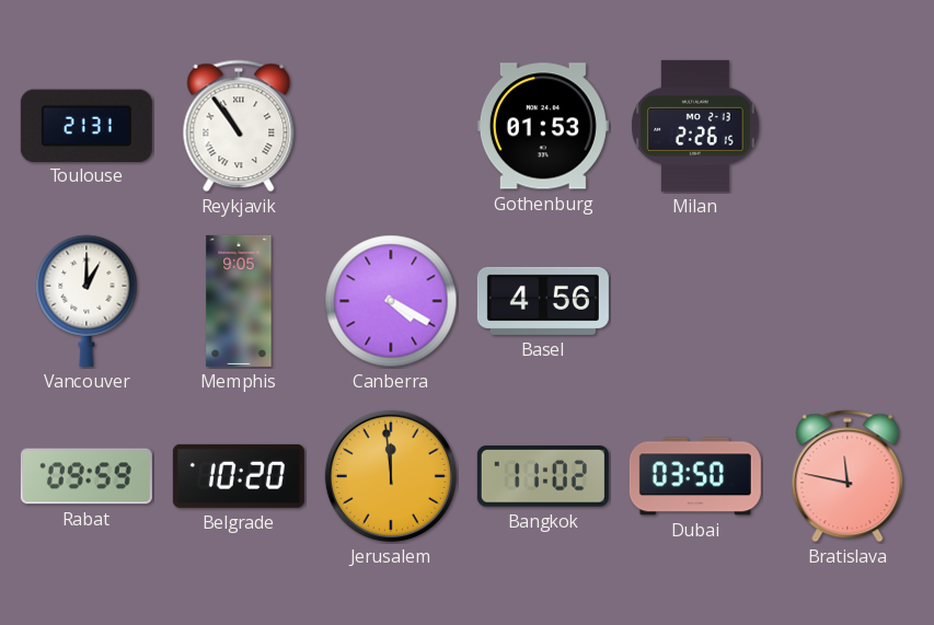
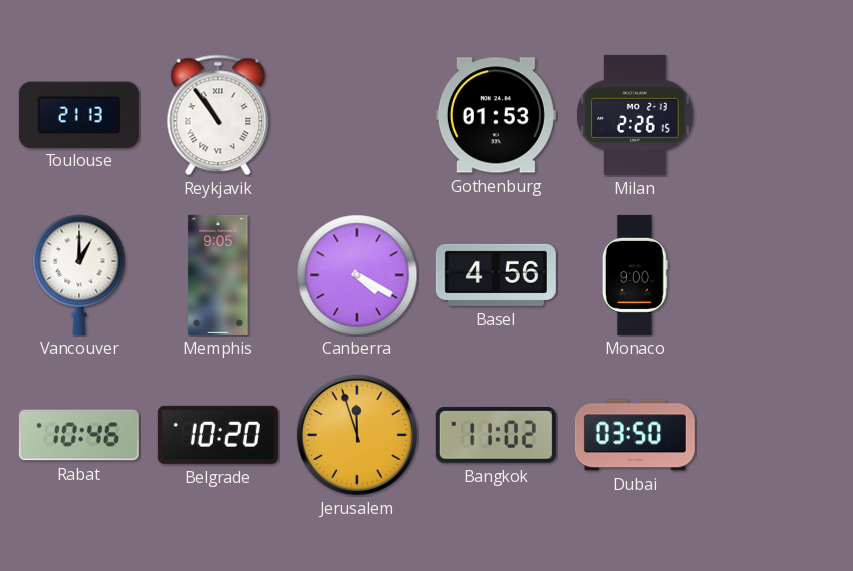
Toulouse: 21:31 -> 21:13
Monaco: none -> 9:00
Rabat: 09:59 -> 10:46
Jerusalem: 11:59 -> 11:57
Bratislava: 11:47 -> none
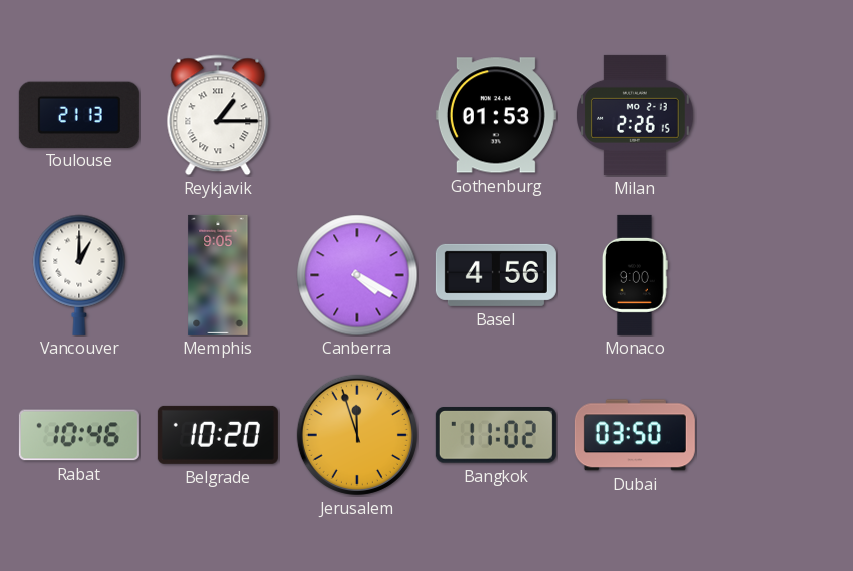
Reykjavik: 10:54 -> 1:15
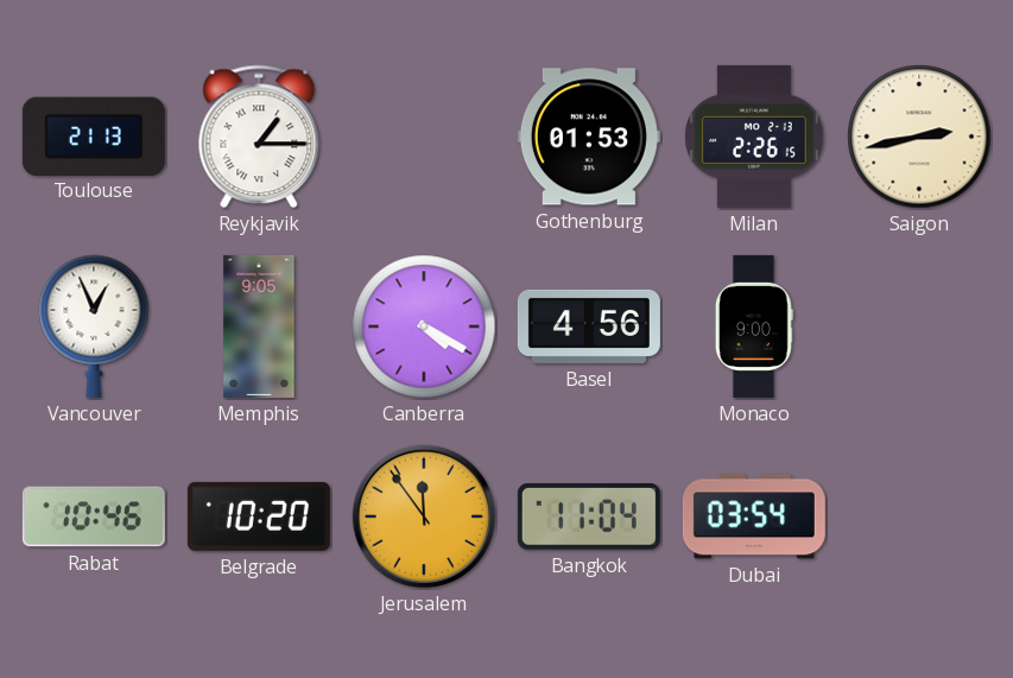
Saigon: none -> 2:43
Vancouver: 1:00 -> 12:56
Jerusalem: 11:57 -> 11:54
Bangkok: 11:02 -> 11:04
Dubai: 03:50 -> 03:54
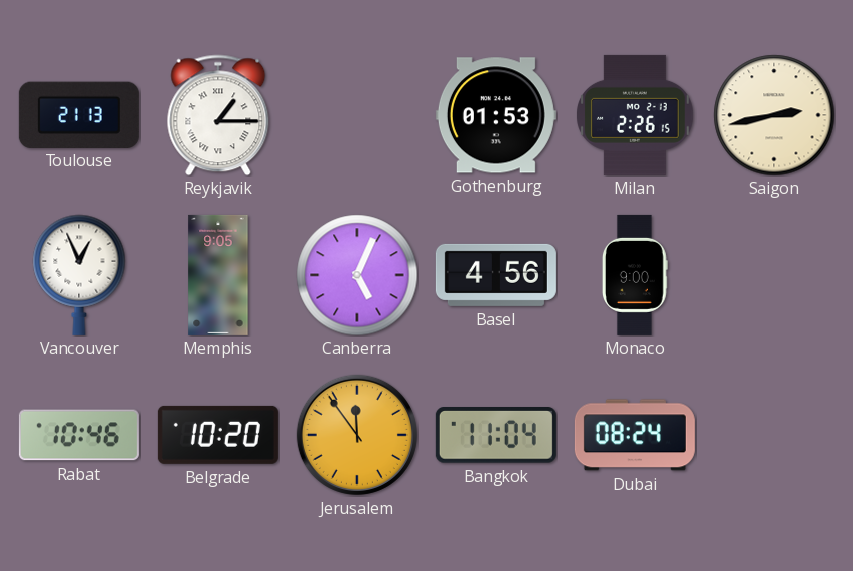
Canberra: 4:20 -> 5:04
Dubai: 03:54 -> 08:24
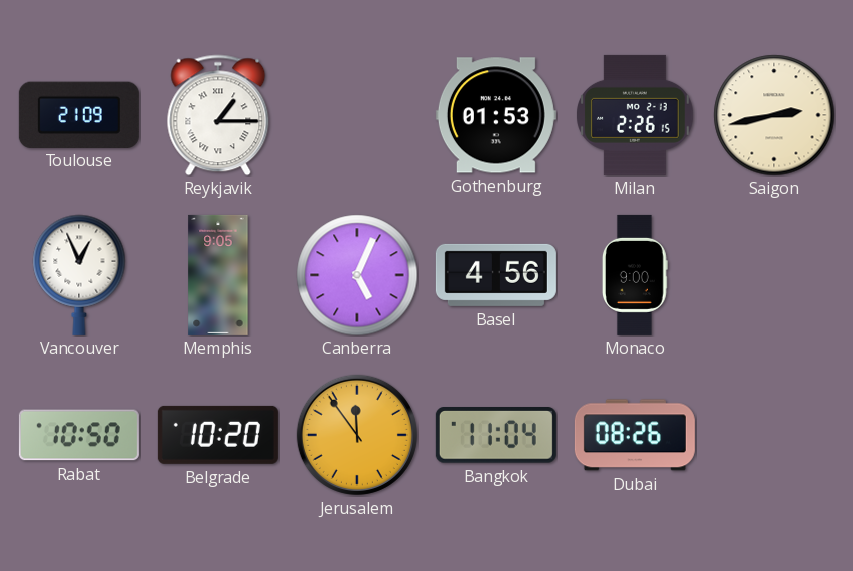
Toulouse: 21:13 -> 21:09
Rabat: 10:46 -> 10:50
Dubai: 08:24 -> 08:26
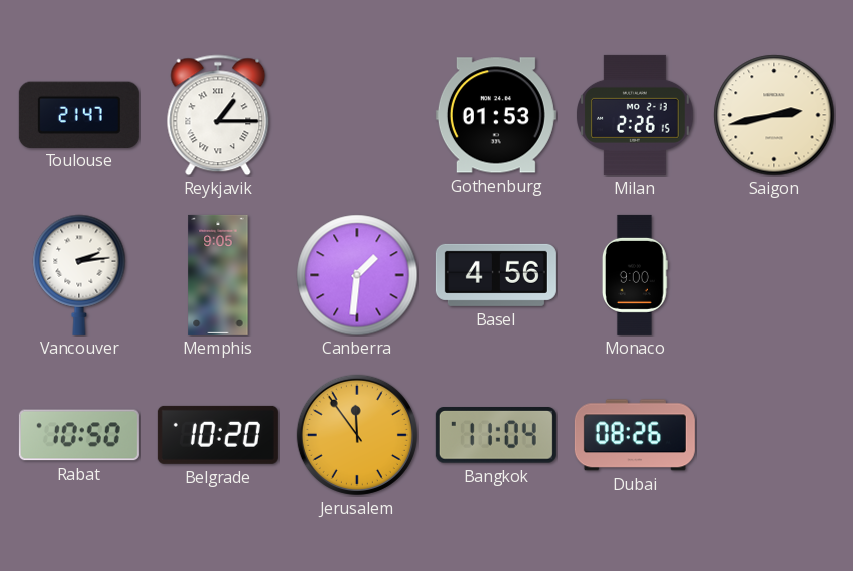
Toulouse: 21:09 -> 21:47
Vancouver: 12:56 -> 2:14
Canberra: 5:04 -> 1:31
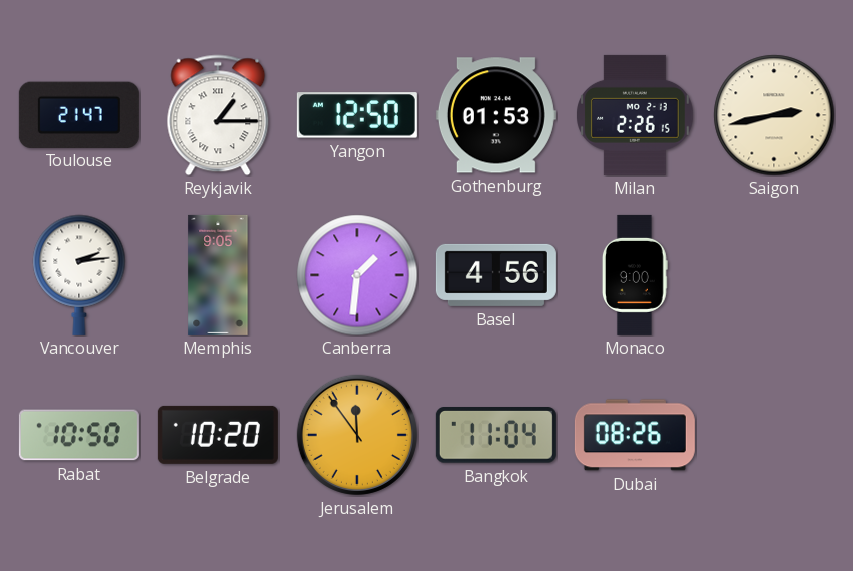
Yangon: none -> 12:50
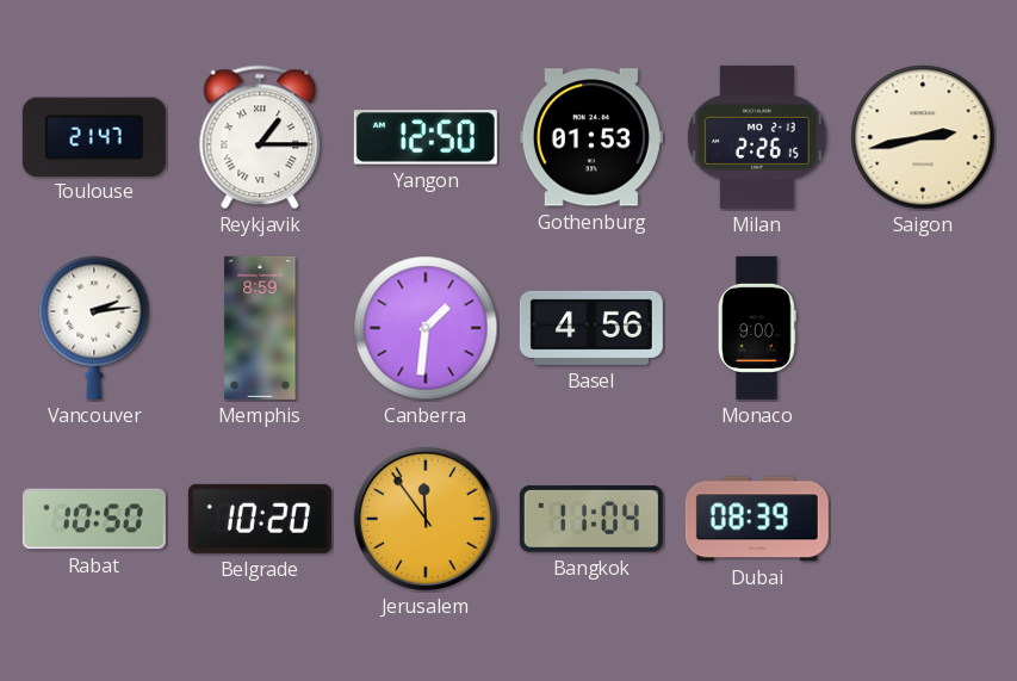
Memphis: 9:05 -> 8:59
Dubai: 08:26 -> 08:39
